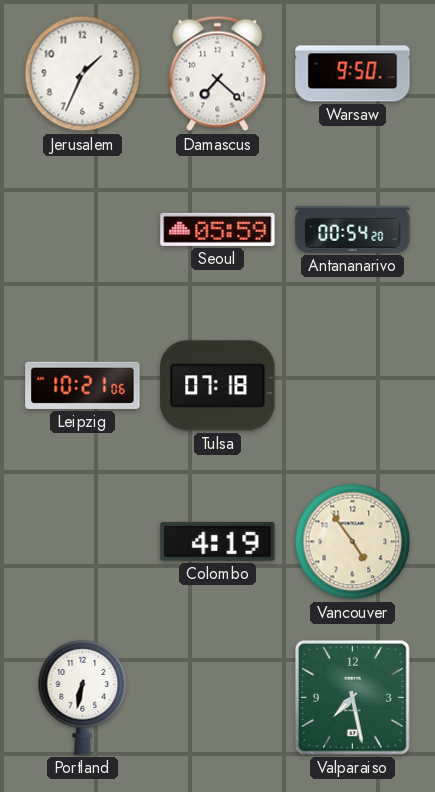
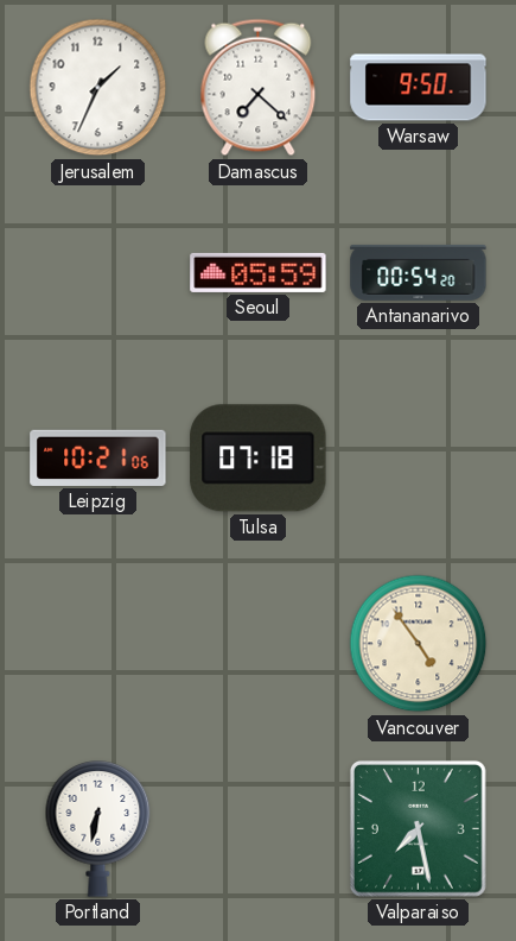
Colombo: 4:19 -> none
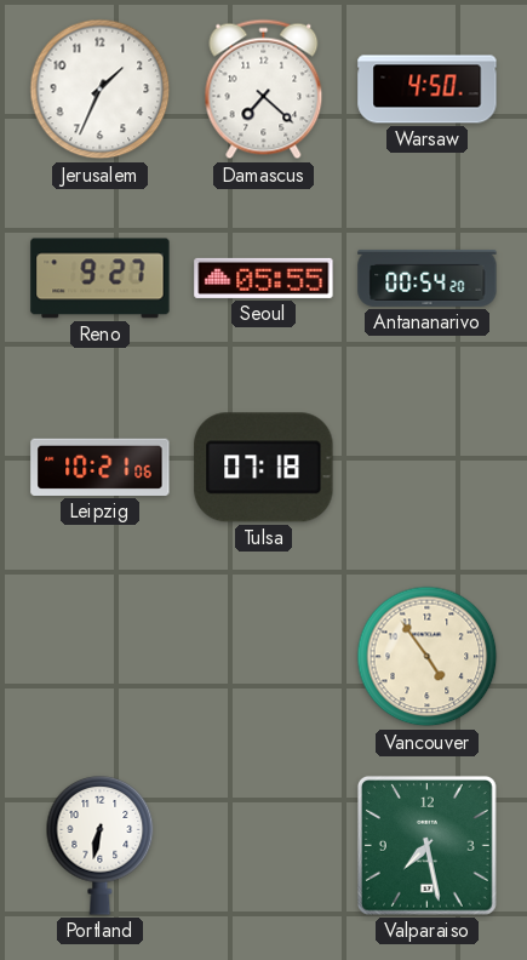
Warsaw: 9:50 -> 4:50
Reno: none -> 9:27
Seoul: 05:59 -> 05:55
